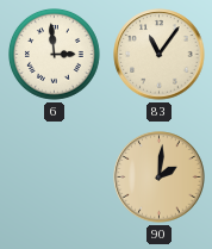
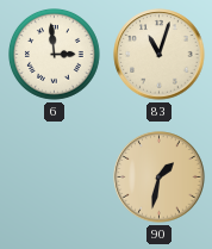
83: 11:06 -> 11:03
90: 2:01 -> 1:32
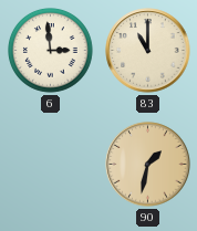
83: 11:03 -> 11:00
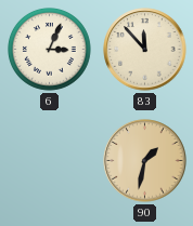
6: 2:59 -> 3:04
83: 11:00 -> 11:53
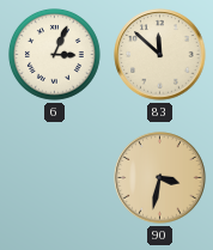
83: 11:53 -> 11:52
90: 1:32 -> 3:32
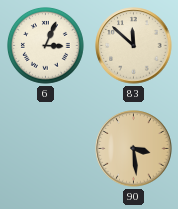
90: 3:32 -> 3:29
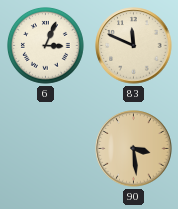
83: 11:52 -> 11:49
